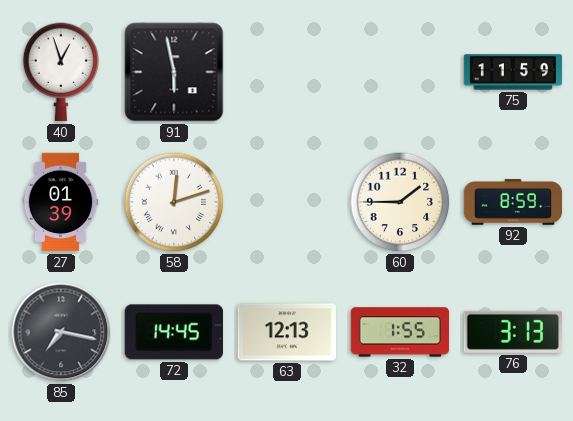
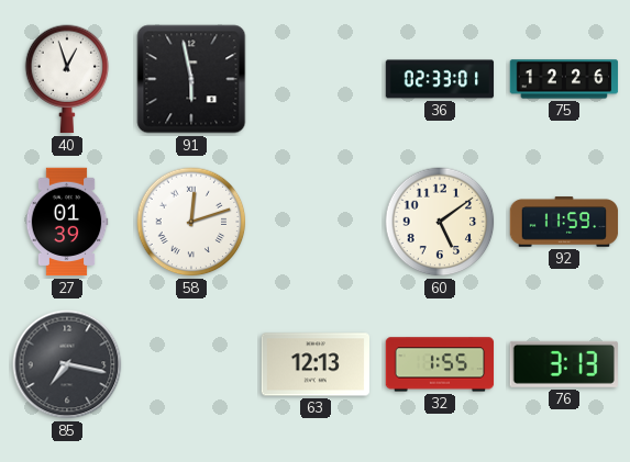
36: none -> 02:33
75: 11:59 -> 12:26
60: 1:45 -> 5:09
92: 8:59 -> 11:59
72: 14:45 -> none
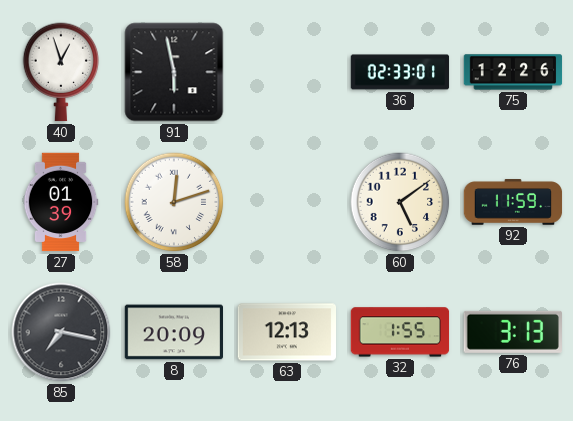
8: none -> 20:09
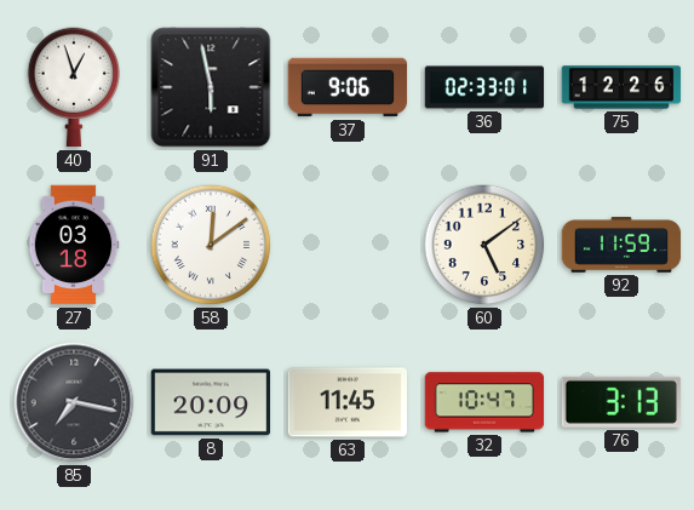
37: none -> 9:06
27: 01:39 -> 03:18
58: 12:12 -> 12:09
63: 12:13 -> 11:45
32: 1:55 -> 10:47
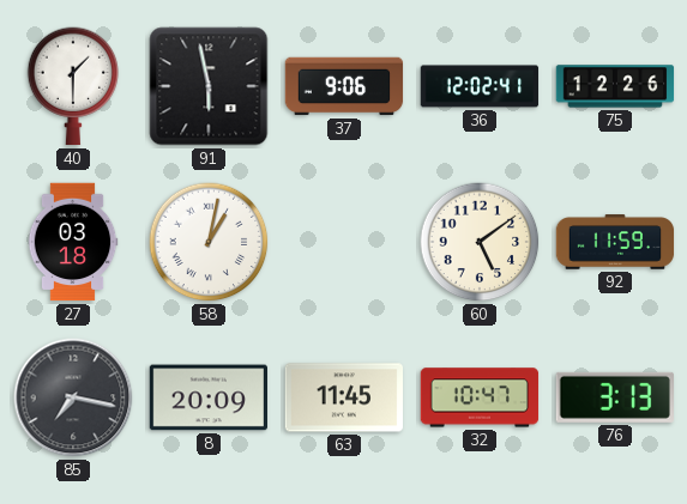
40: 12:57 -> 1:30
36: 02:33 -> 12:02
58: 12:09 -> 1:02
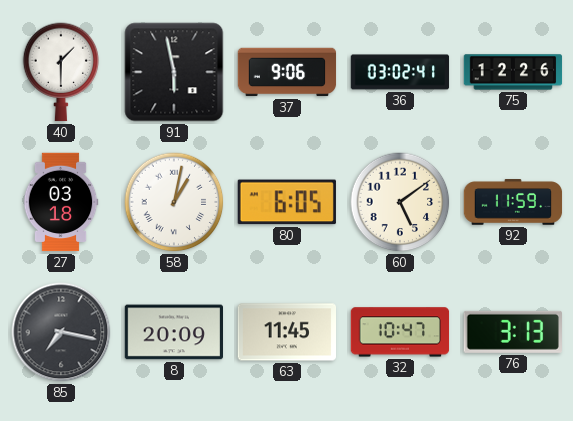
36: 12:02 -> 03:02
80: none -> 6:05
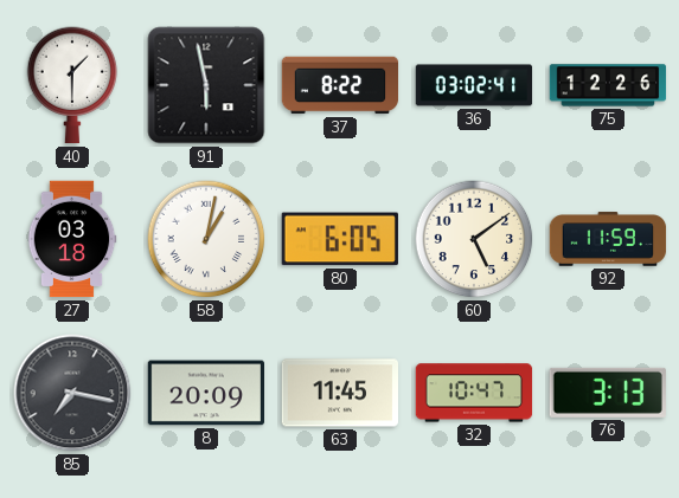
37: 9:06 -> 8:22
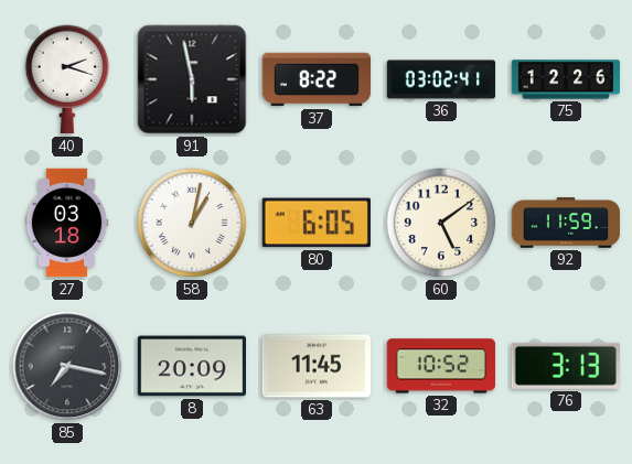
40: 1:30 -> 2:18
32: 10:47 -> 10:52
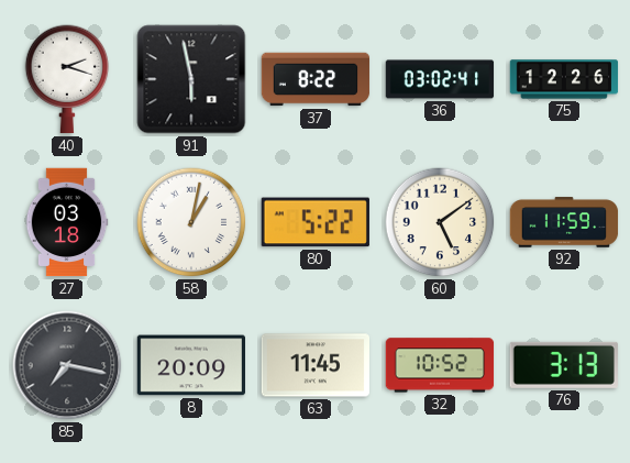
80: 6:05 -> 5:22
